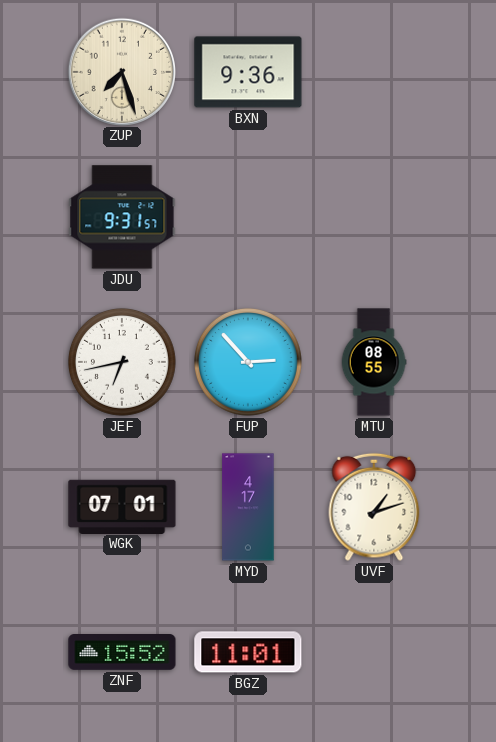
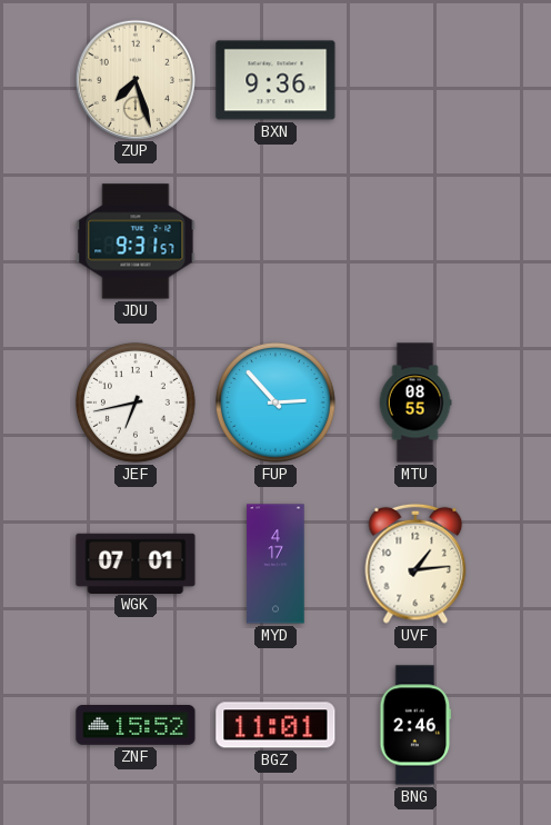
UVF: 1:12 -> 1:14
BNG: none -> 2:46
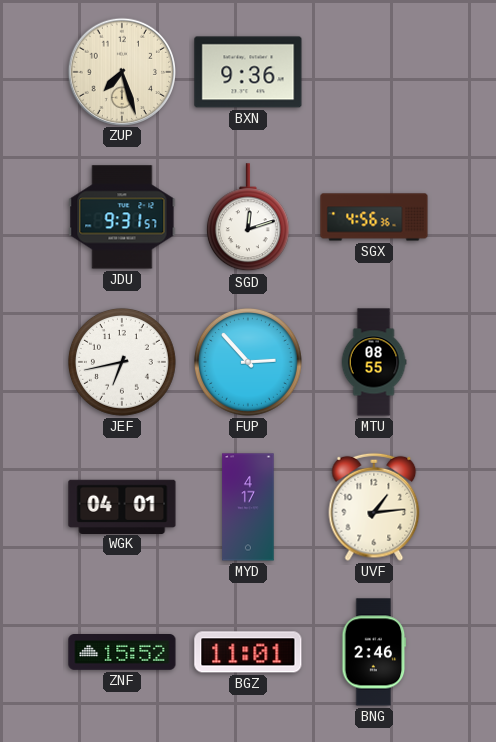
SGD: none -> 12:12
SGX: none -> 4:56
WGK: 07:01 -> 04:01
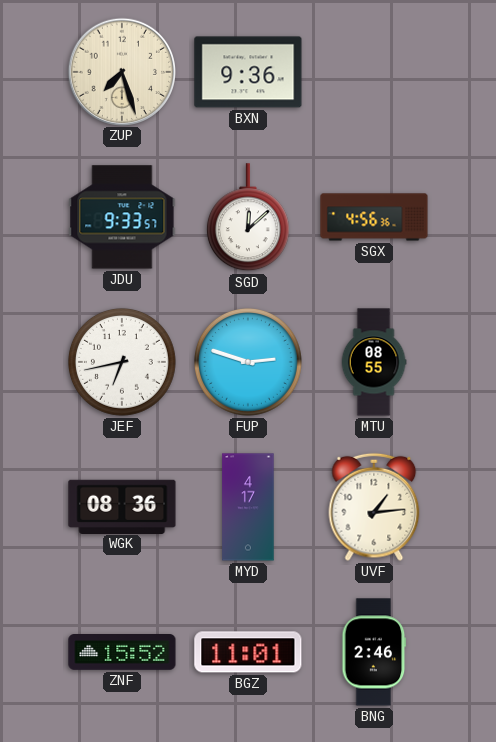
JDU: 9:31 -> 9:33
SGD: 12:12 -> 12:08
FUP: 2:53 -> 2:48
WGK: 04:01 -> 08:36
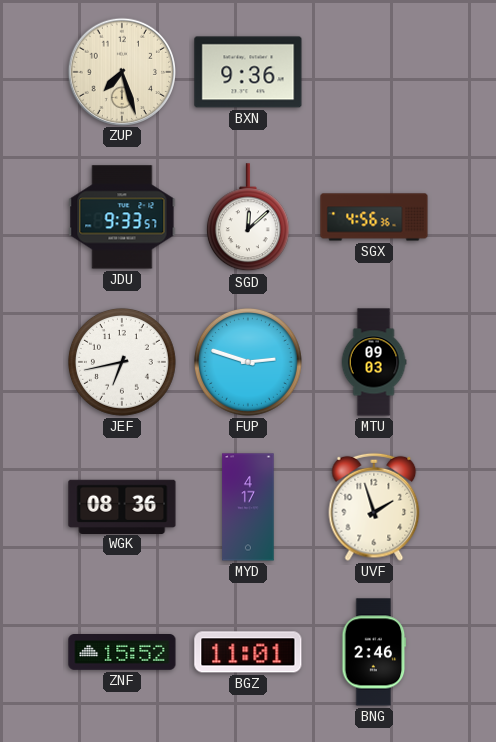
MTU: 08:55 -> 09:03
UVF: 1:14 -> 1:57
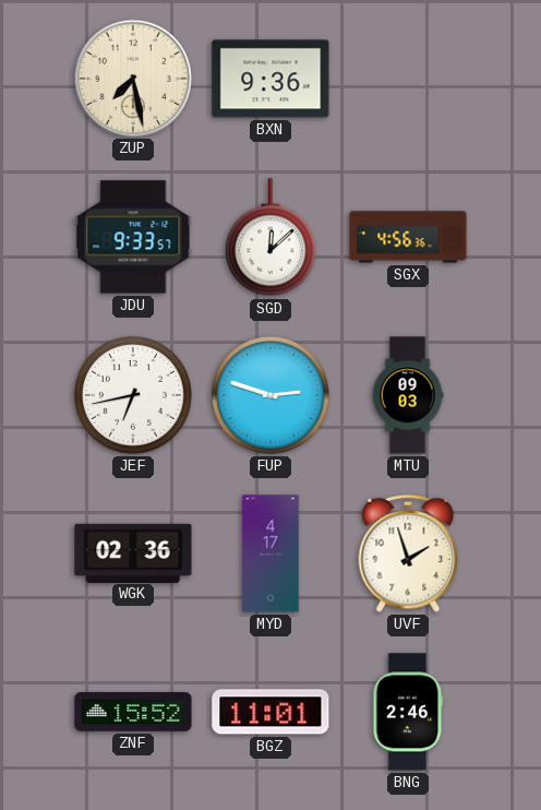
ZUP: 7:27 -> 7:28
WGK: 08:36 -> 02:36
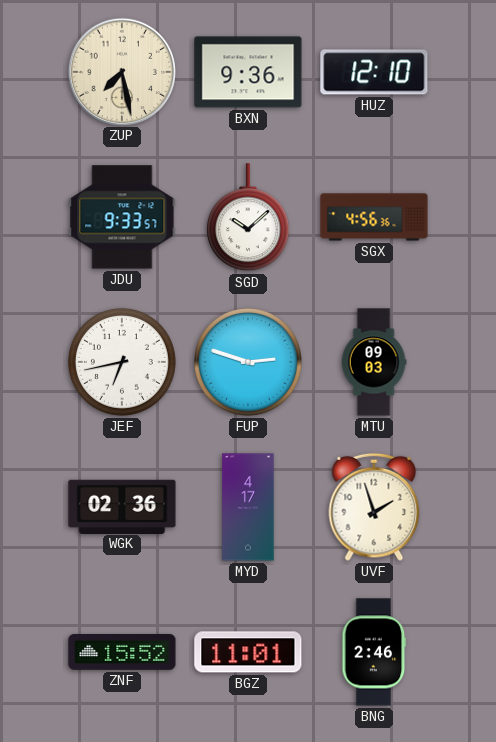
HUZ: none -> 12:10
SGD: 12:08 -> 10:08
